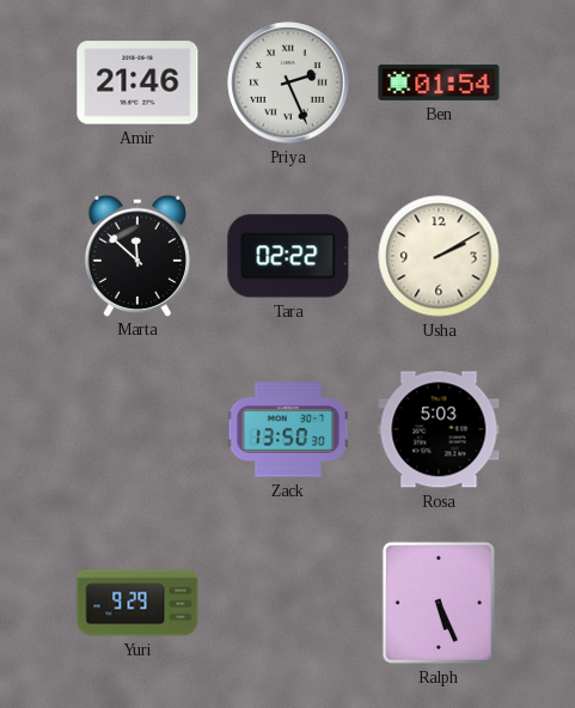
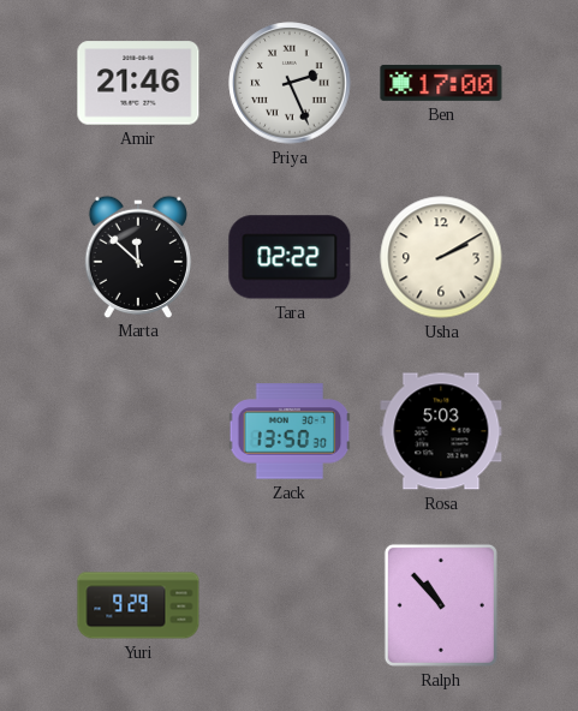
Ben: 01:54 -> 17:00
Ralph: 5:26 -> 10:53
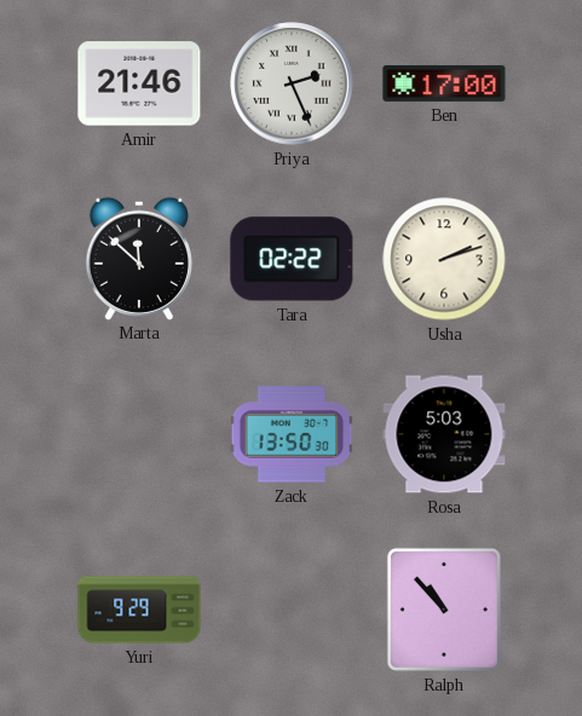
Usha: 2:10 -> 2:12
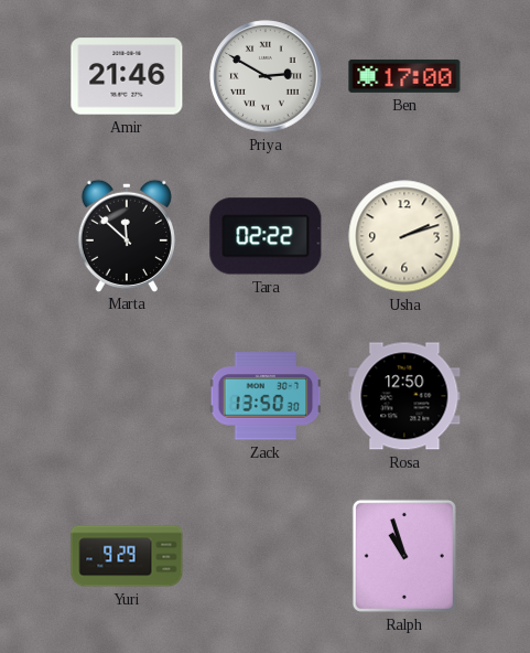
Priya: 2:26 -> 2:50
Rosa: 5:03 -> 12:50
Ralph: 10:53 -> 10:57
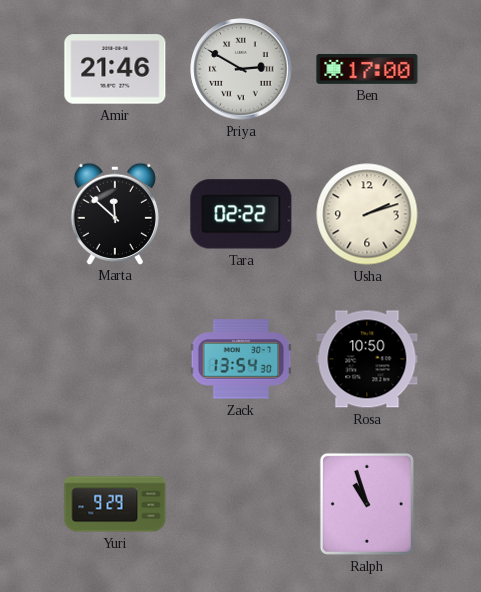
Zack: 13:50 -> 13:54
Rosa: 12:50 -> 10:50
